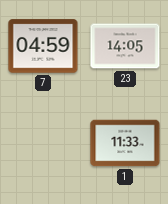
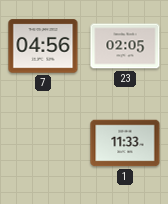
7: 04:59 -> 04:56
23: 14:05 -> 02:05
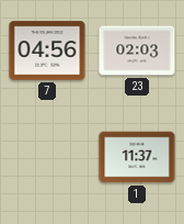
23: 02:05 -> 02:03
1: 11:33 -> 11:37
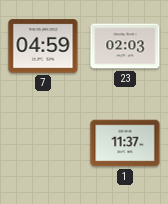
7: 04:56 -> 04:59
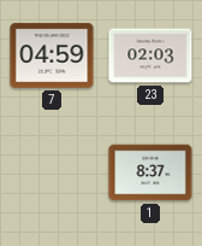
1: 11:37 -> 8:37
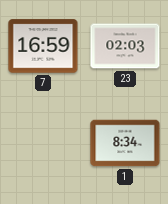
7: 04:59 -> 16:59
1: 8:37 -> 8:34
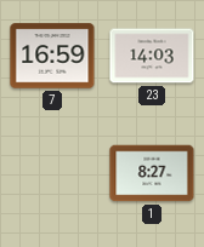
23: 02:03 -> 14:03
1: 8:34 -> 8:27
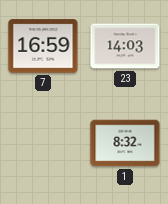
1: 8:27 -> 8:32
